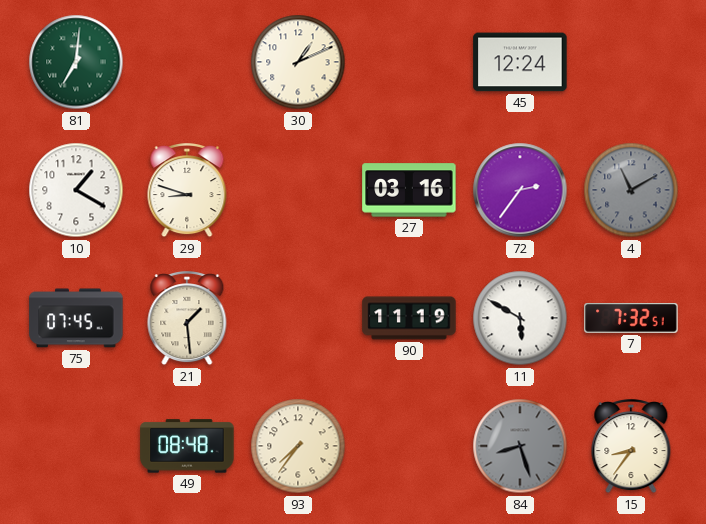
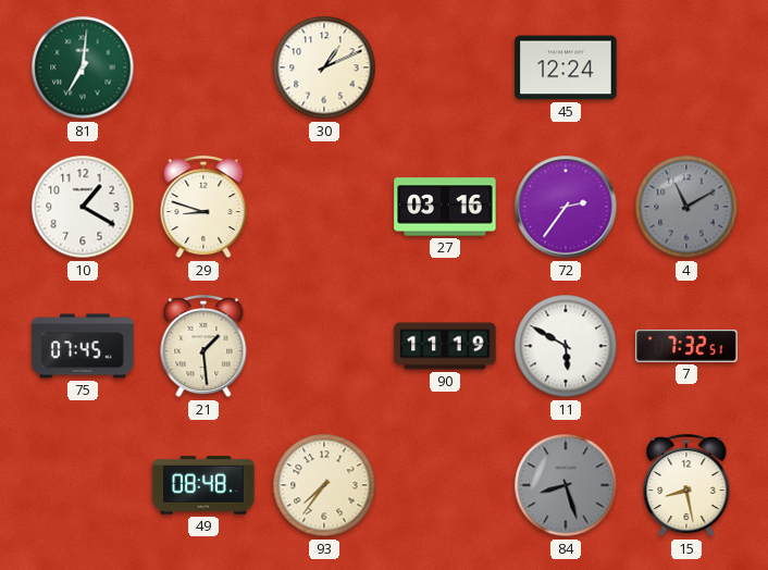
15: 8:36 -> 8:28
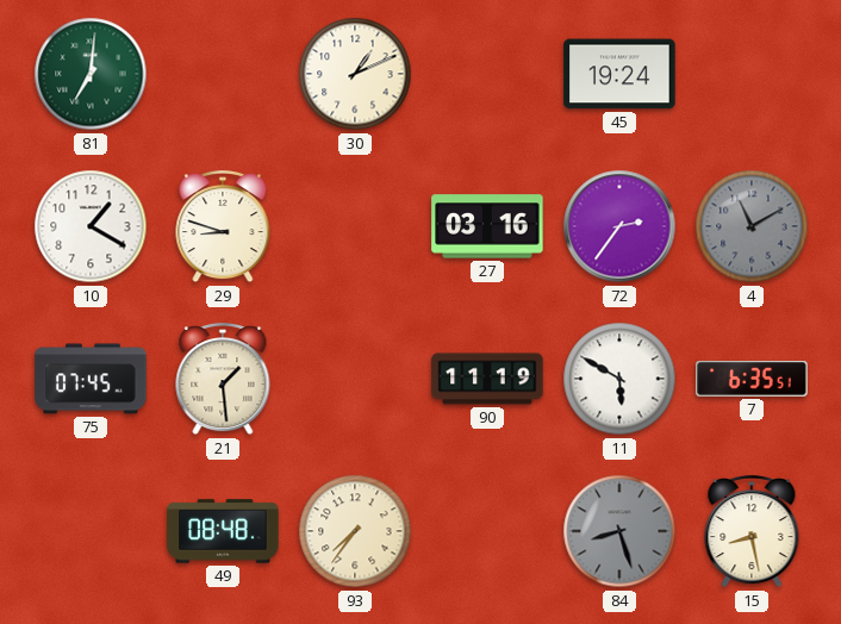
45: 12:24 -> 19:24
7: 7:32 -> 6:35
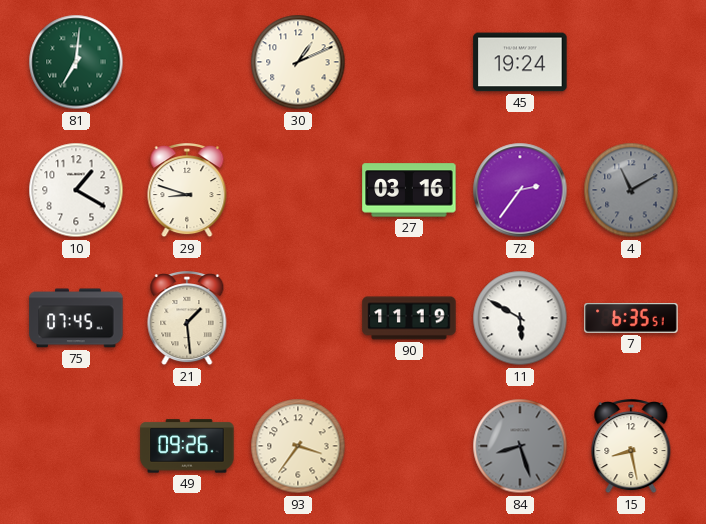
49: 08:48 -> 09:26
93: 7:36 -> 3:36
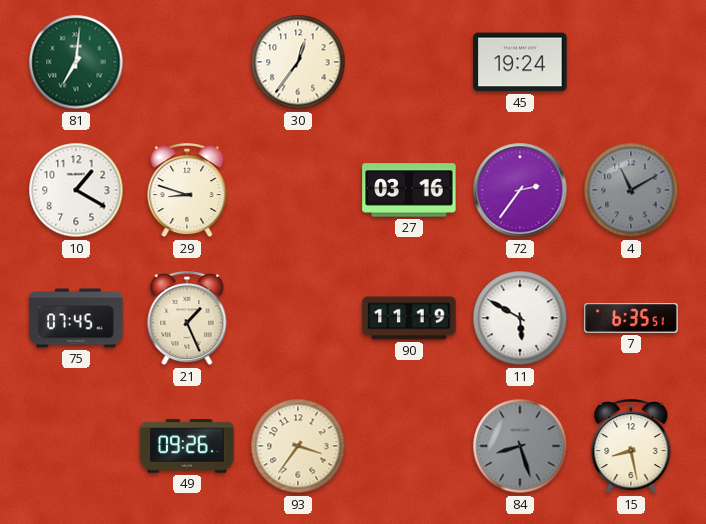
30: 1:11 -> 12:36
21: 1:29 -> 1:26
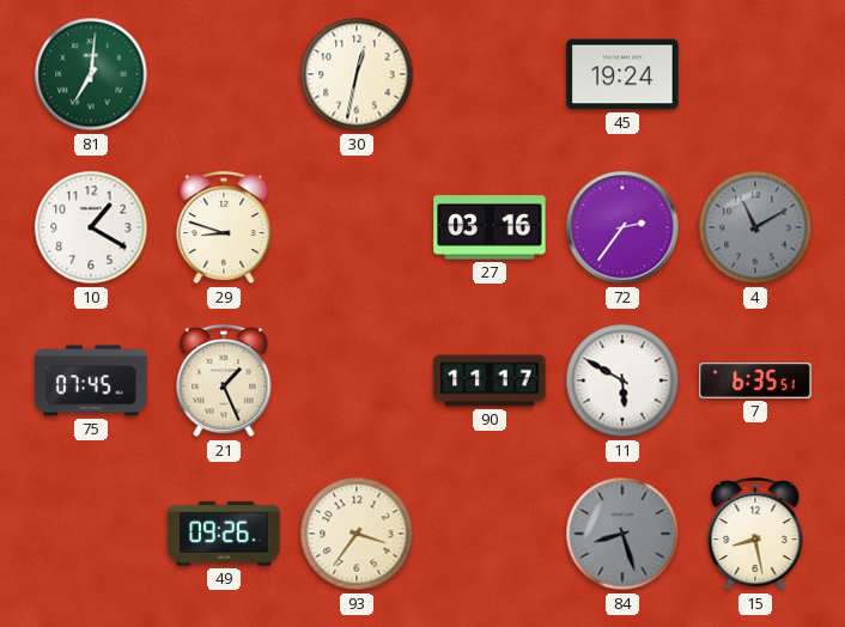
30: 12:36 -> 12:32
90: 11:19 -> 11:17
